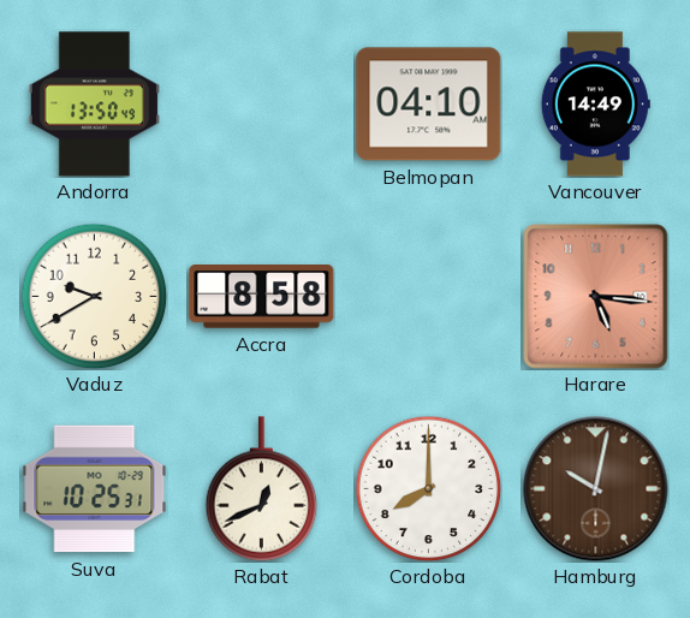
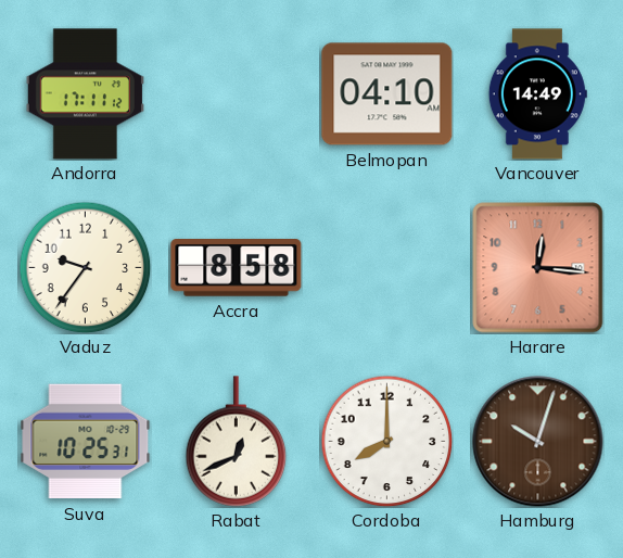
Andorra: 13:50 -> 17:11
Vaduz: 9:40 -> 9:36
Harare: 5:16 -> 12:16
Hamburg: 10:02 -> 10:03
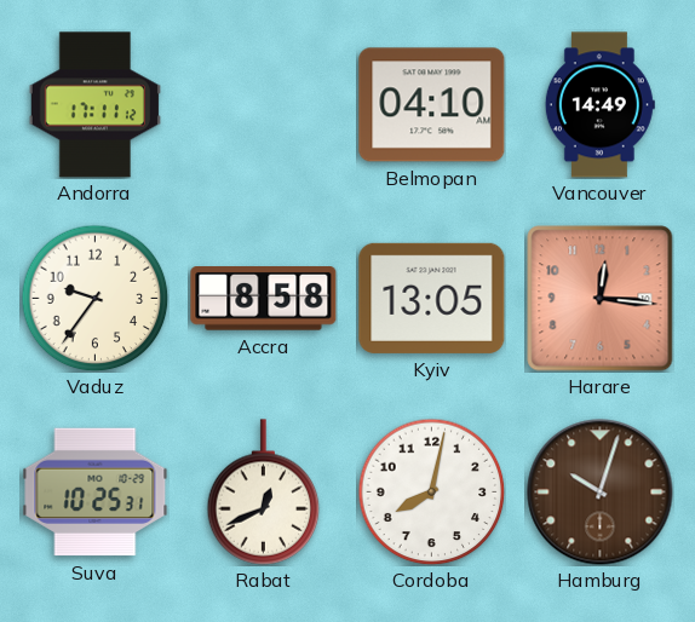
Kyiv: none -> 13:05
Cordoba: 8:00 -> 8:02
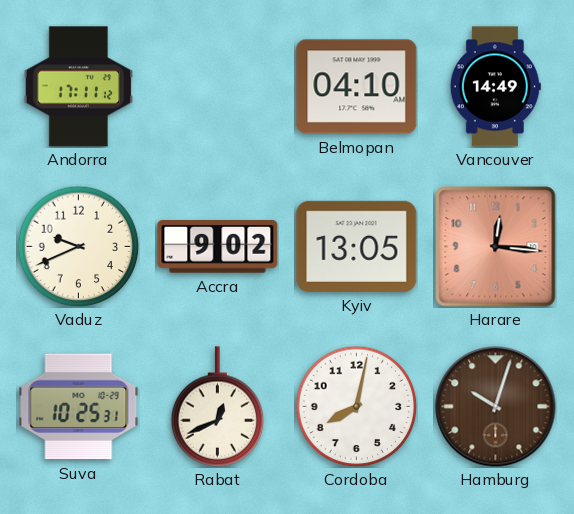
Vaduz: 9:36 -> 9:41
Accra: 8:58 -> 9:02
